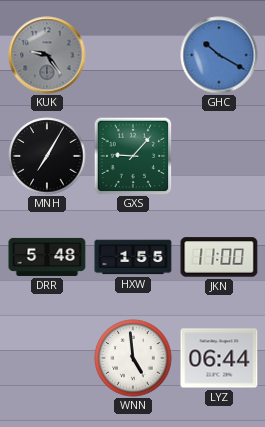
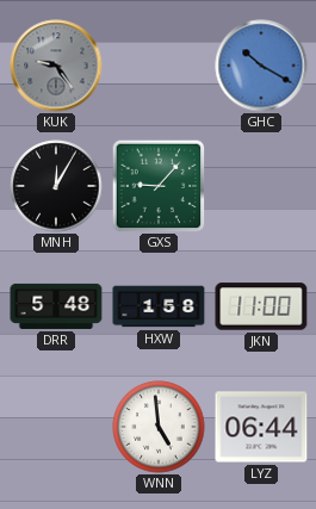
MNH: 7:05 -> 12:05
HXW: 1:55 -> 1:58
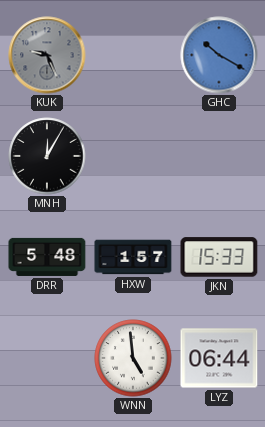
KUK: 9:24 -> 9:26
GXS: 9:07 -> none
HXW: 1:58 -> 1:57
JKN: 11:00 -> 15:33
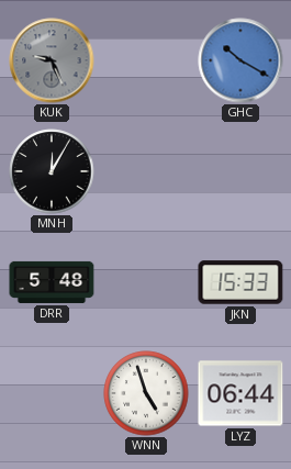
HXW: 1:57 -> none
WNN: 4:59 -> 4:57
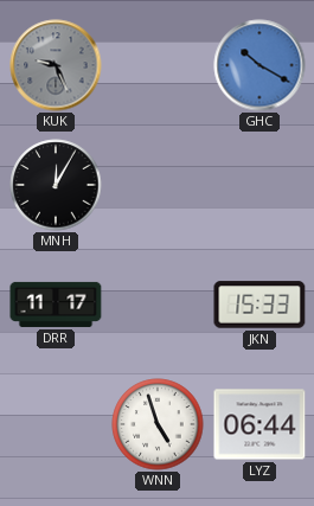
DRR: 5:48 -> 11:17
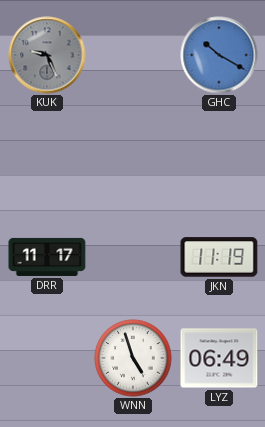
MNH: 12:05 -> none
JKN: 15:33 -> 11:19
LYZ: 06:44 -> 06:49
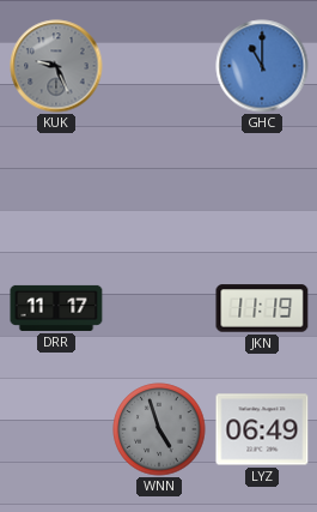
GHC: 10:20 -> 11:00
WNN dial: white -> grey
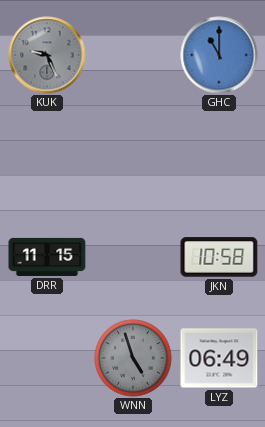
DRR: 11:17 -> 11:15
JKN: 11:19 -> 10:58
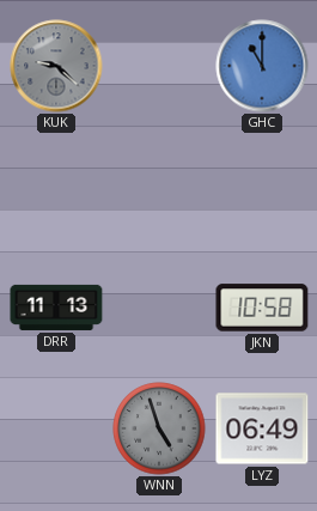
KUK: 9:26 -> 9:22
DRR: 11:15 -> 11:13
